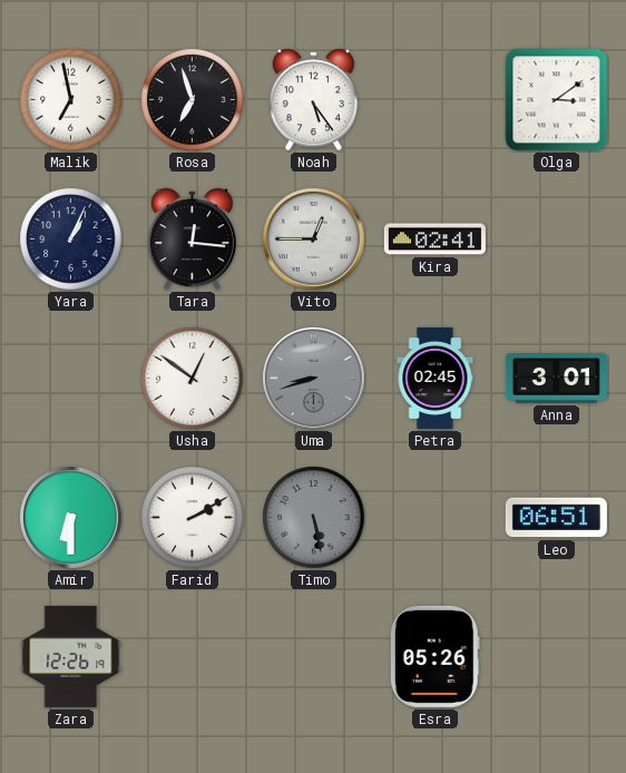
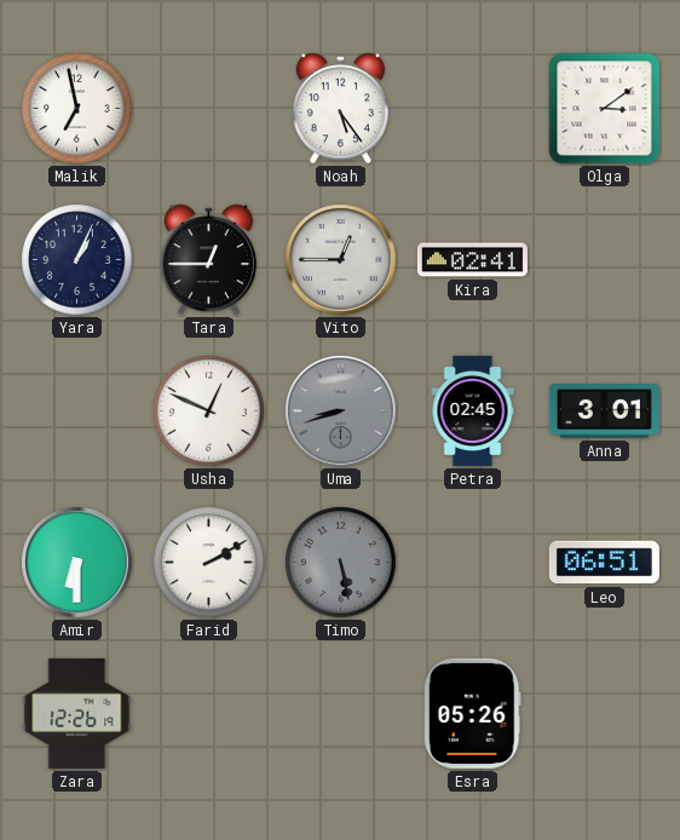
Rosa: 6:57 -> none
Tara: 12:16 -> 12:45
Usha: 12:51 -> 12:49
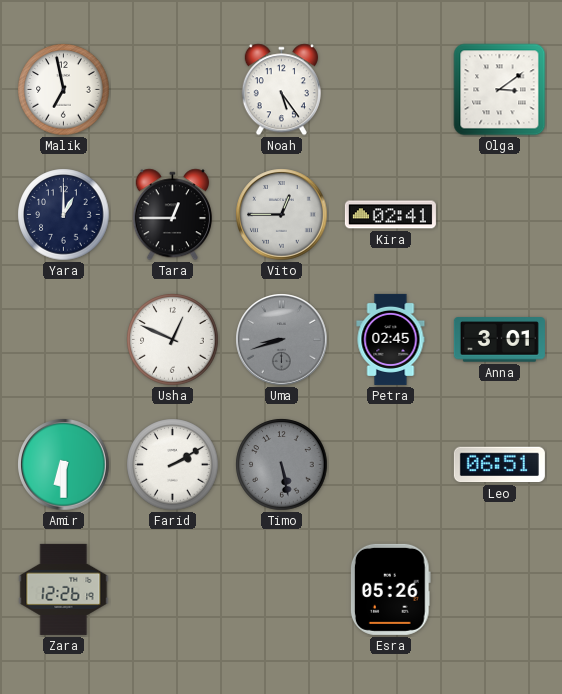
Yara: 1:04 -> 1:00
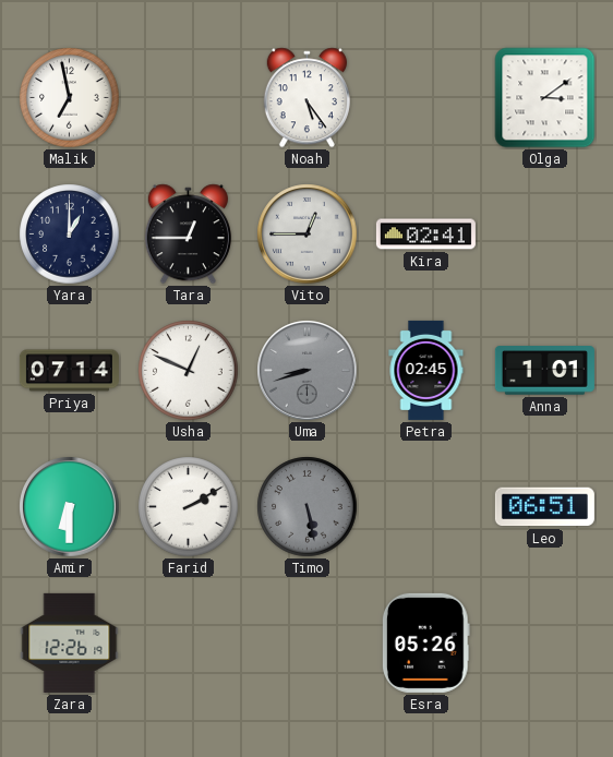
Priya: none -> 07:14
Anna: 3:01 -> 1:01
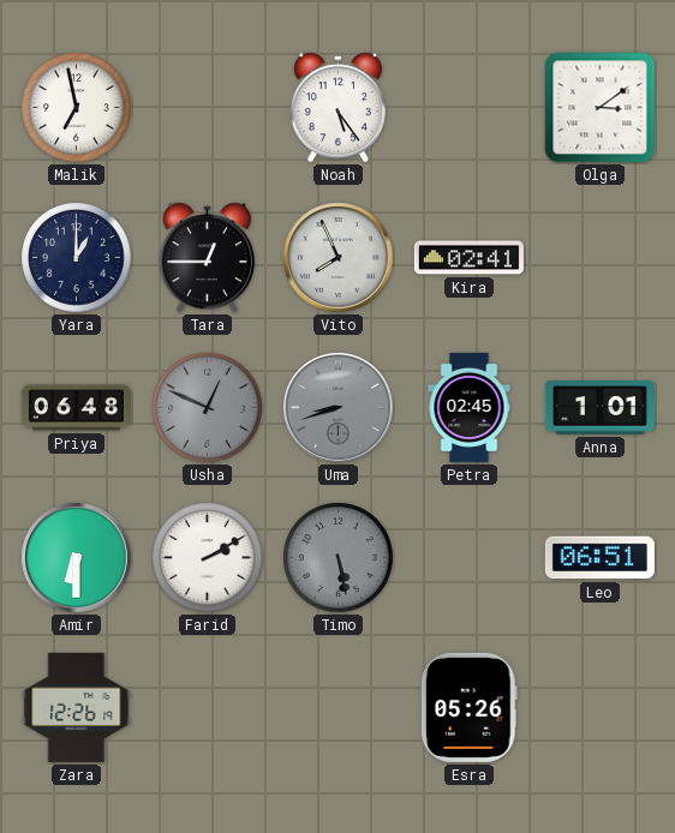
Vito: 12:45 -> 7:56
Priya: 07:14 -> 06:48
Usha dial: white -> grey
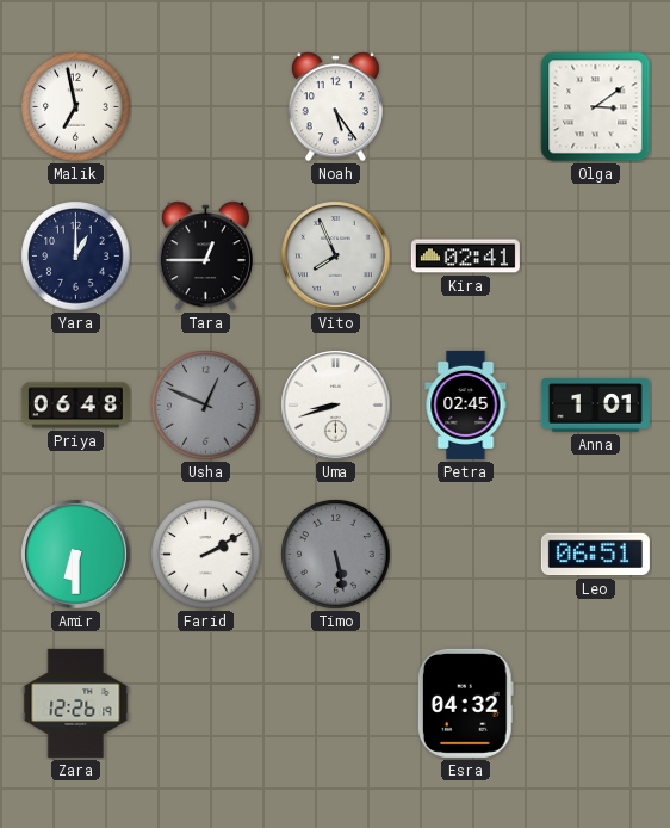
Uma dial: grey -> white
Esra: 05:26 -> 04:32
